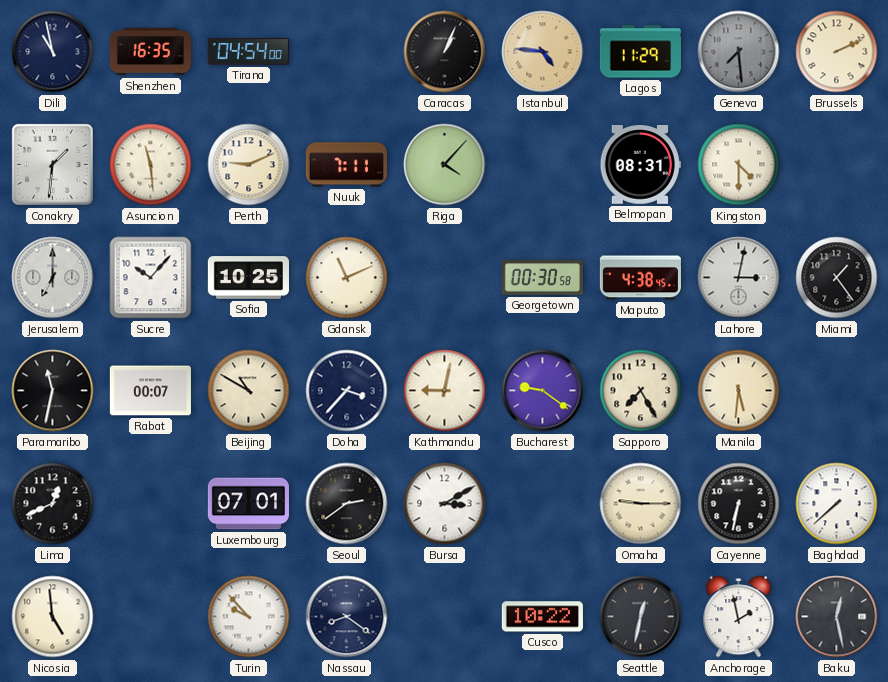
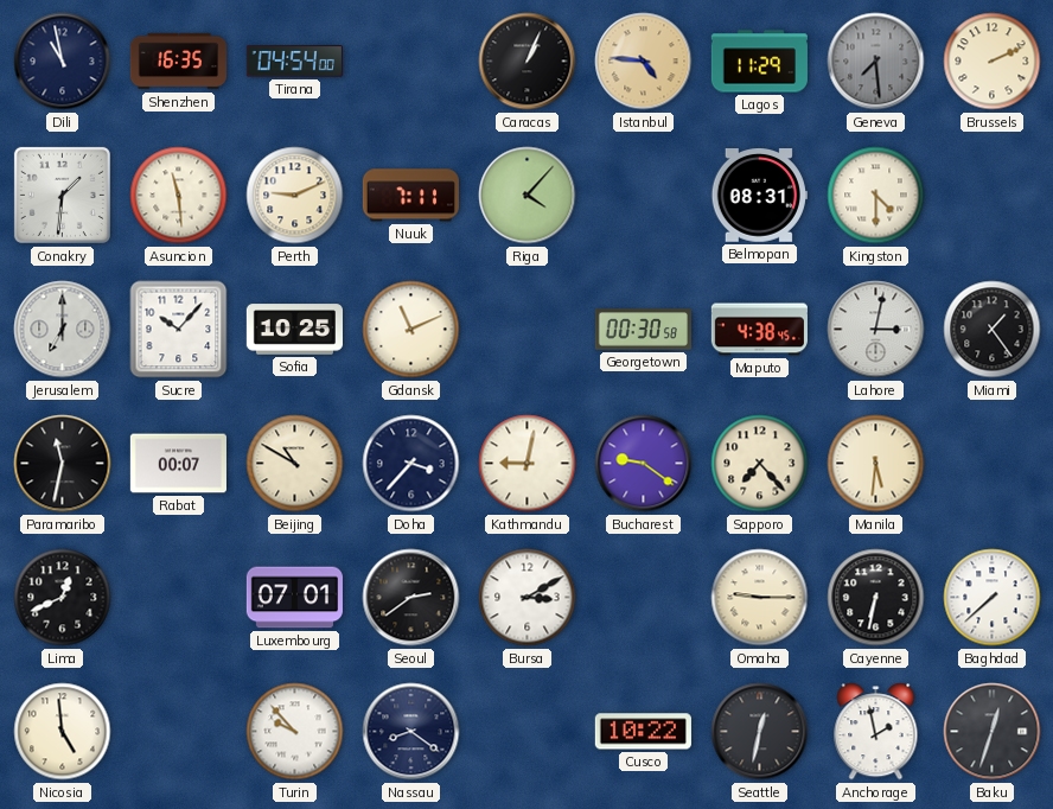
Sapporo: 7:25 -> 7:23
Baku: 12:28 -> 12:33
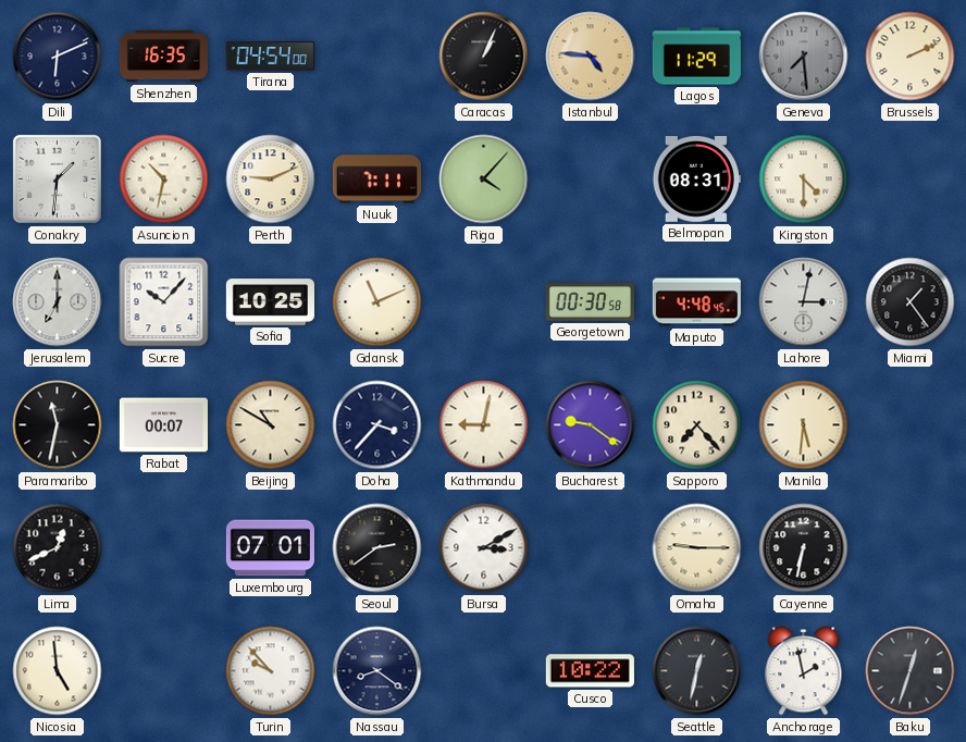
Dili: 10:58 -> 6:11
Asuncion: 11:29 -> 10:32
Maputo: 4:38 -> 4:48
Baghdad: 7:38 -> none
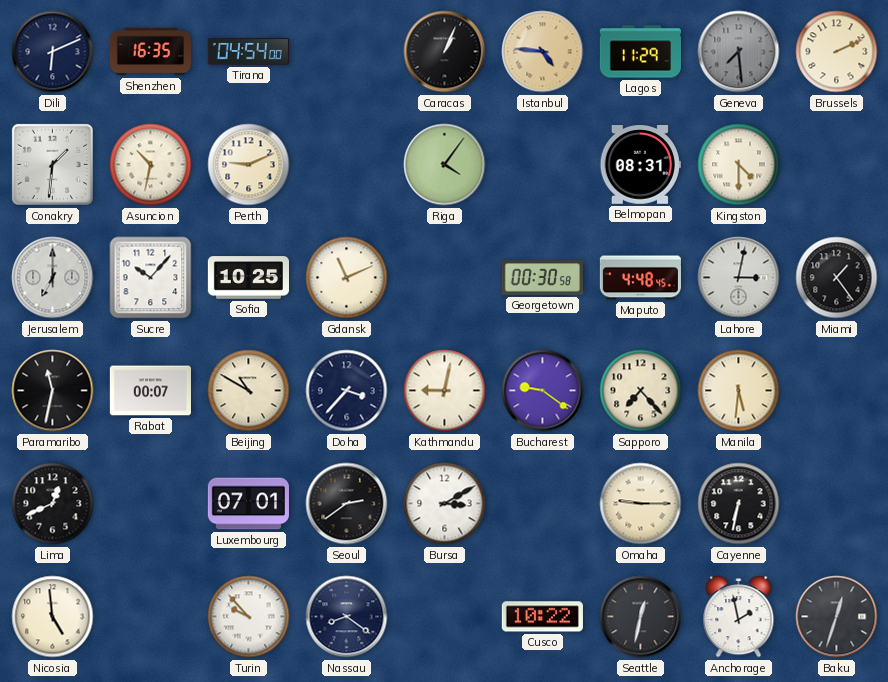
Nuuk: 7:11 -> none
Riga: 4:07 -> 4:06
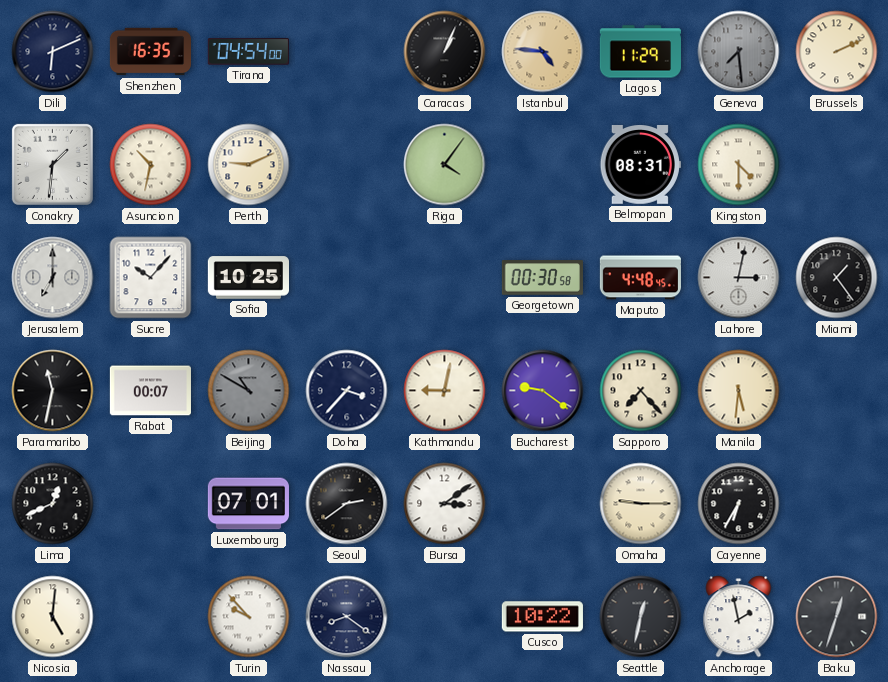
Gdansk: 11:11 -> none
Beijing dial: cream -> grey
Bursa: 3:10 -> 3:09
Cayenne: 6:32 -> 6:35
Nicosia: 4:59 -> 5:01
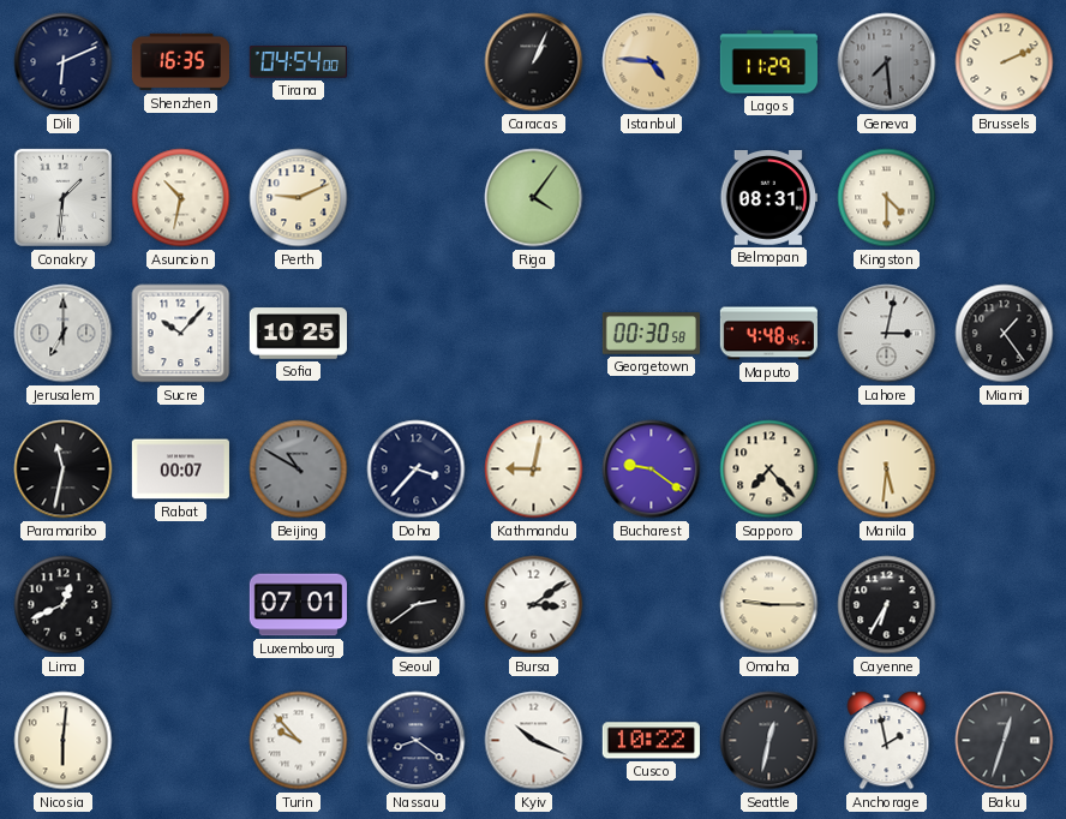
Nicosia: 5:01 -> 6:01
Kyiv: none -> 10:19
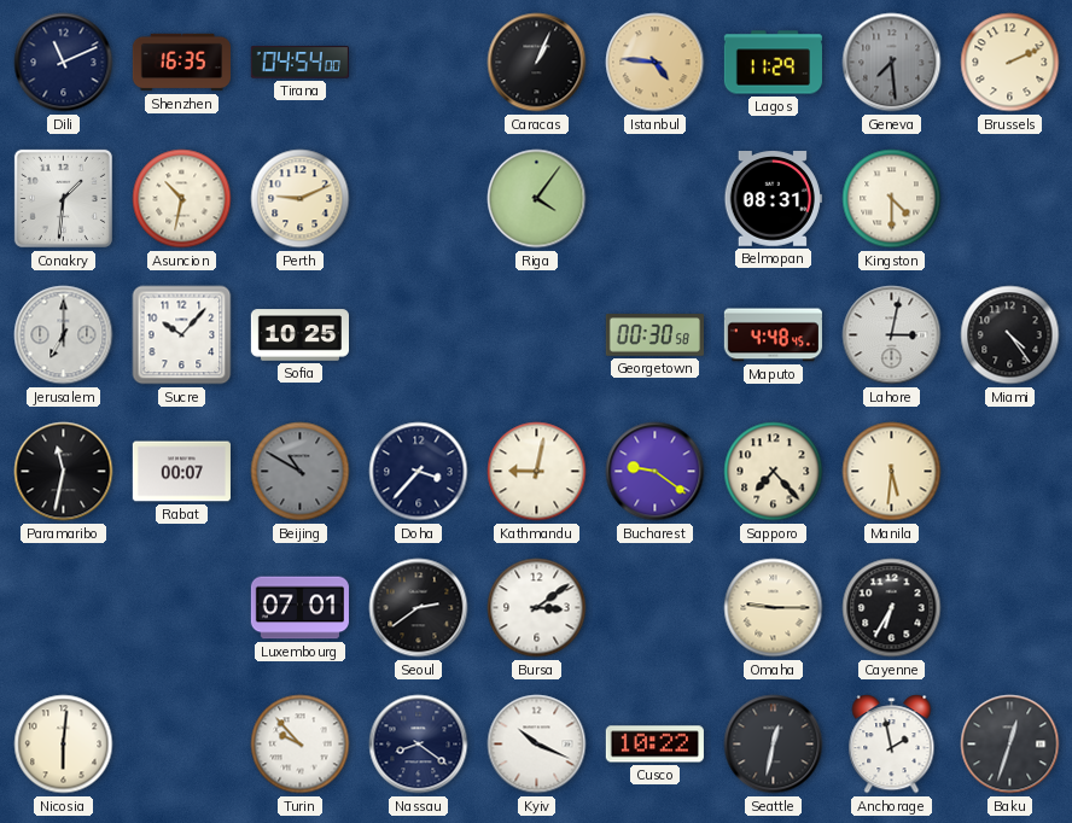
Dili: 6:11 -> 11:11
Miami: 1:24 -> 4:24
Lima: 12:41 -> none
